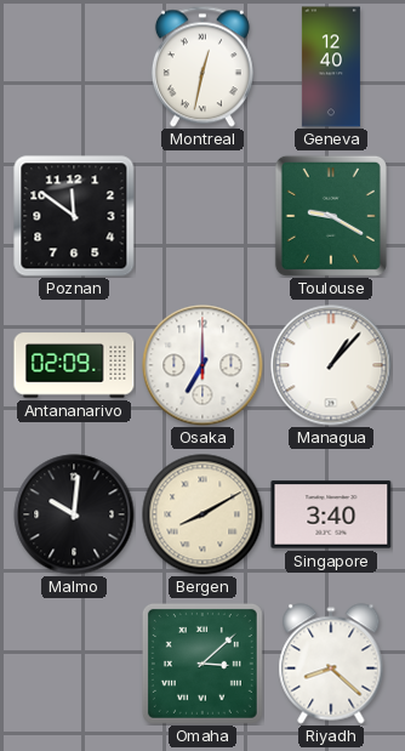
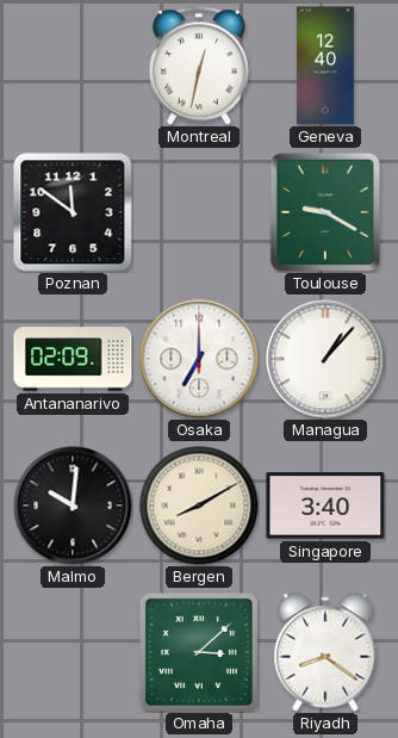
Riyadh: 8:22 -> 8:21
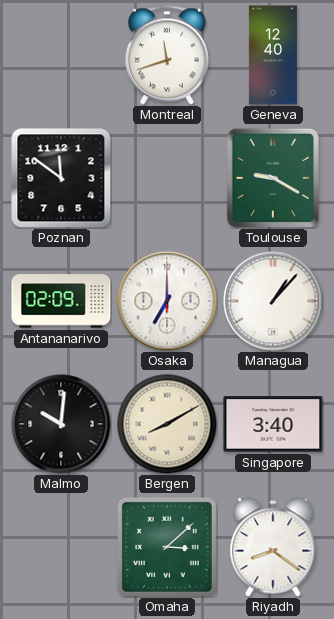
Montreal: 12:32 -> 11:42
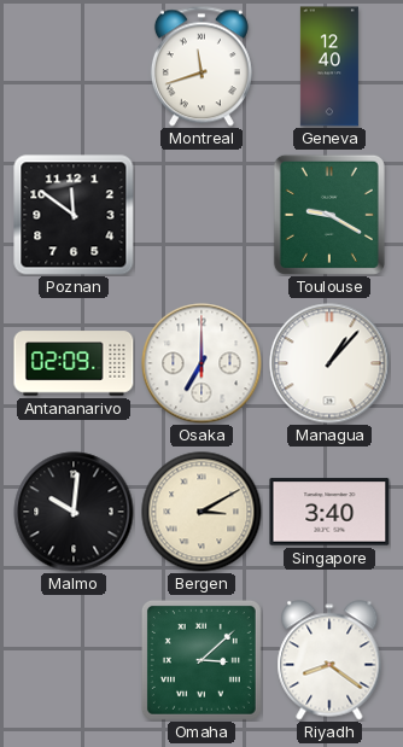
Bergen: 8:10 -> 3:10
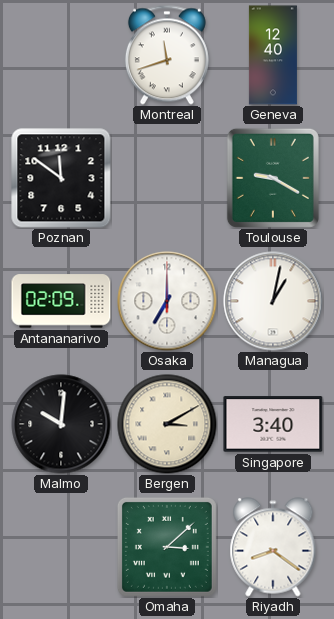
Managua: 1:07 -> 1:02
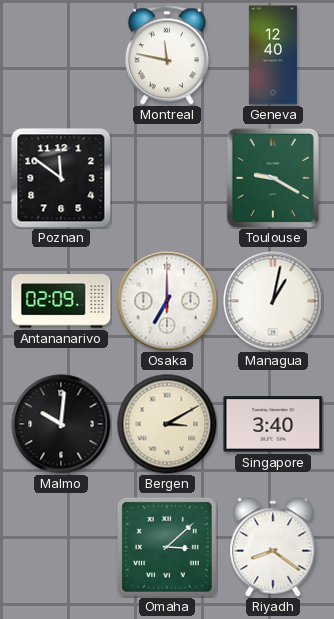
Montreal: 11:42 -> 11:47
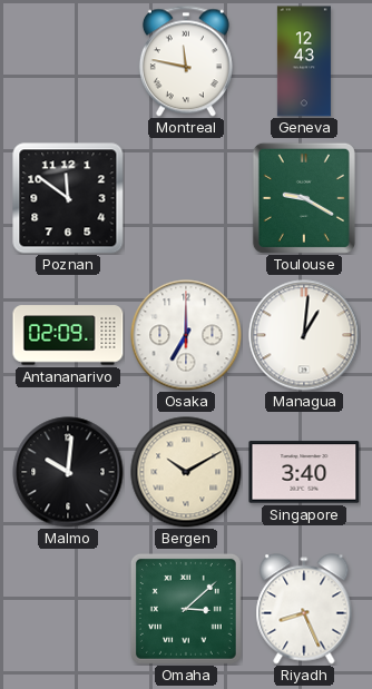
Geneva: 12:40 -> 12:43
Managua: 1:02 -> 1:01
Bergen: 3:10 -> 10:10
Riyadh: 8:21 -> 8:26
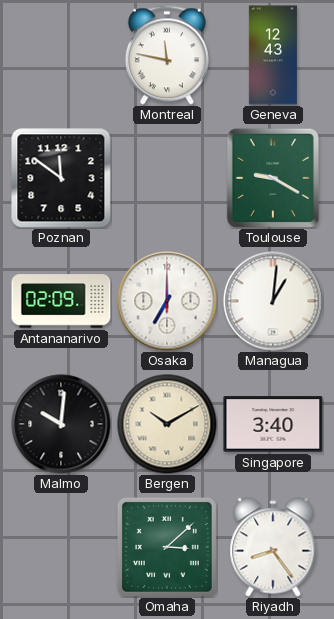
Riyadh: 8:26 -> 8:24
